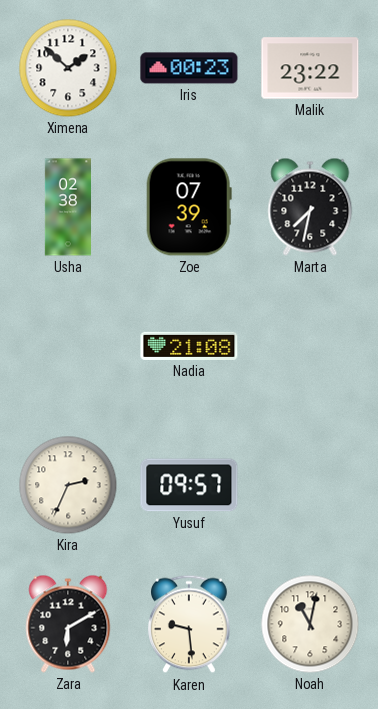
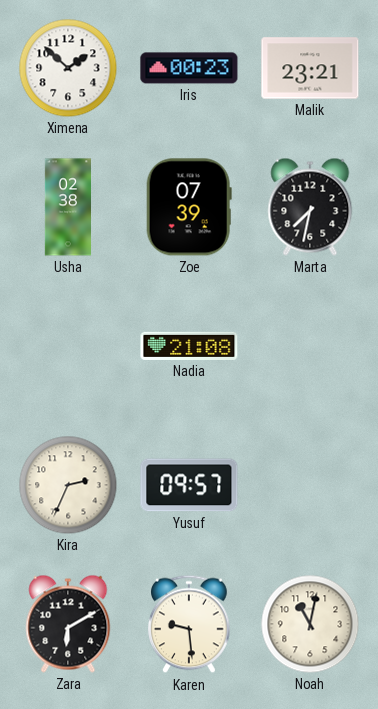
Malik: 23:22 -> 23:21
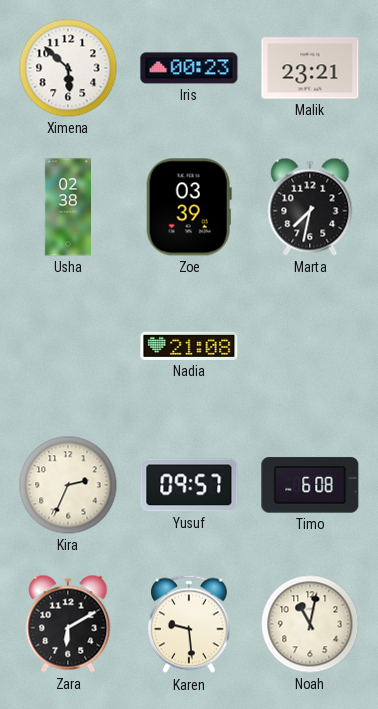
Ximena: 1:52 -> 5:52
Zoe: 07:39 -> 03:39
Timo: none -> 6:08
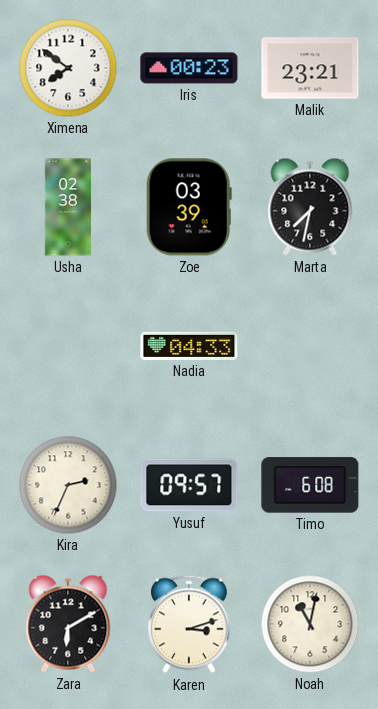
Ximena: 5:52 -> 7:51
Nadia: 21:08 -> 04:33
Karen: 9:29 -> 3:12
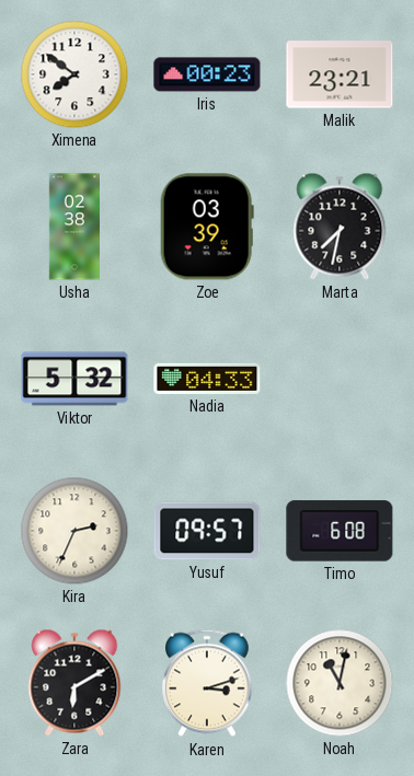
Viktor: none -> 5:32
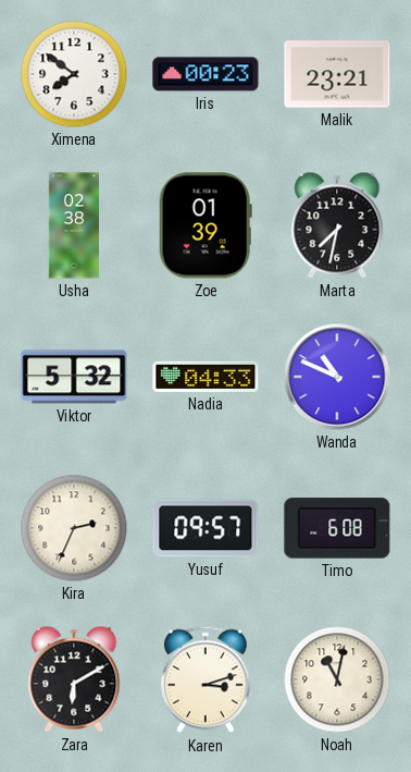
Zoe: 03:39 -> 01:39
Wanda: none -> 10:49
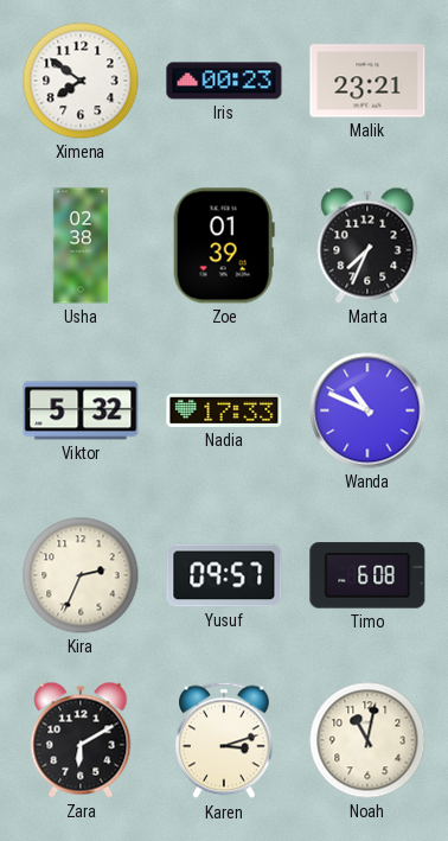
Marta: 7:32 -> 7:34
Nadia: 04:33 -> 17:33
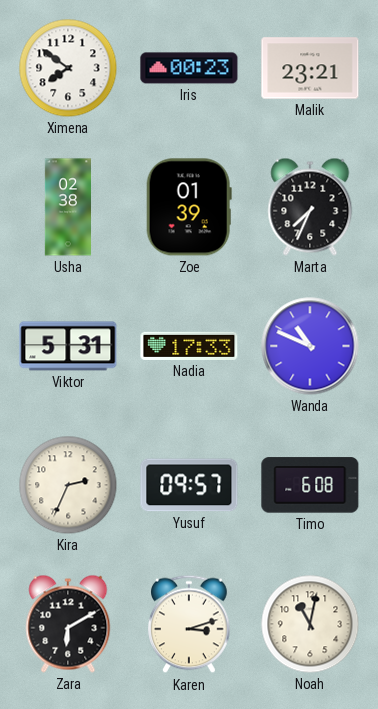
Viktor: 5:32 -> 5:31
